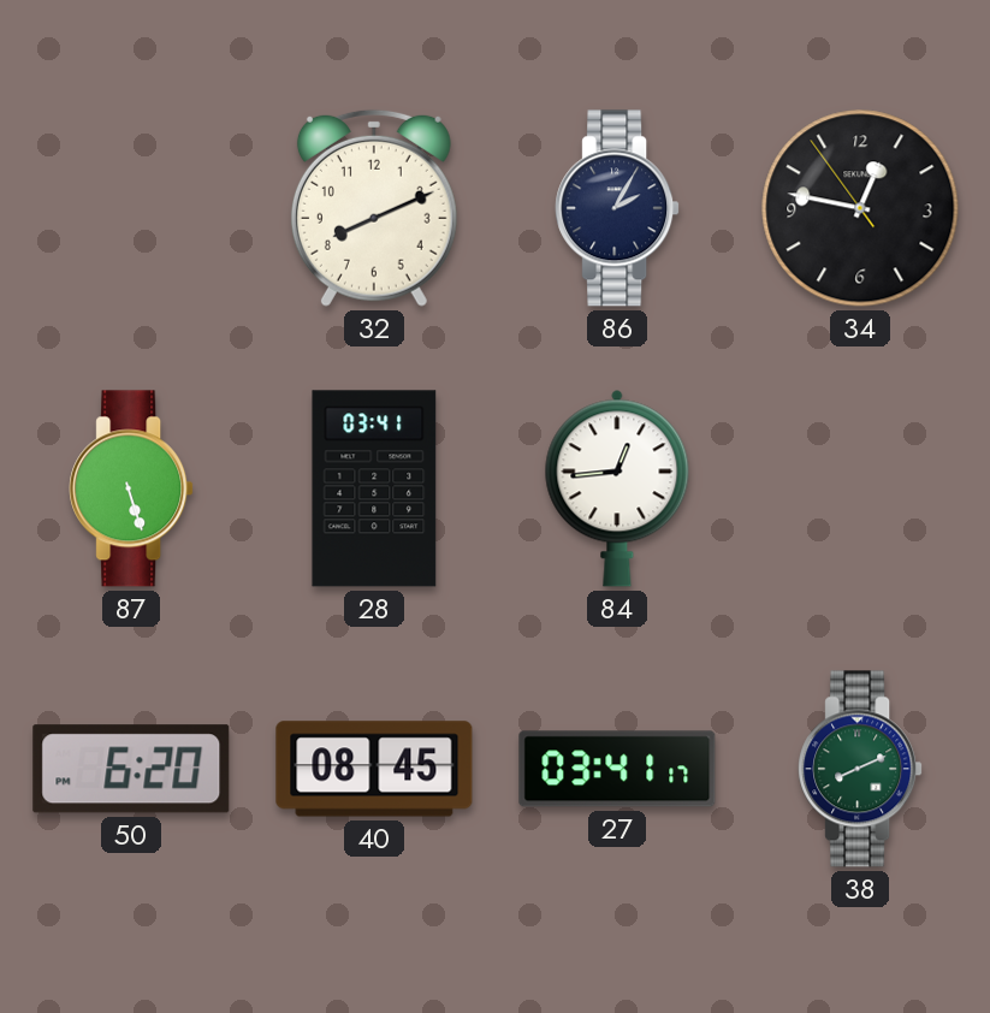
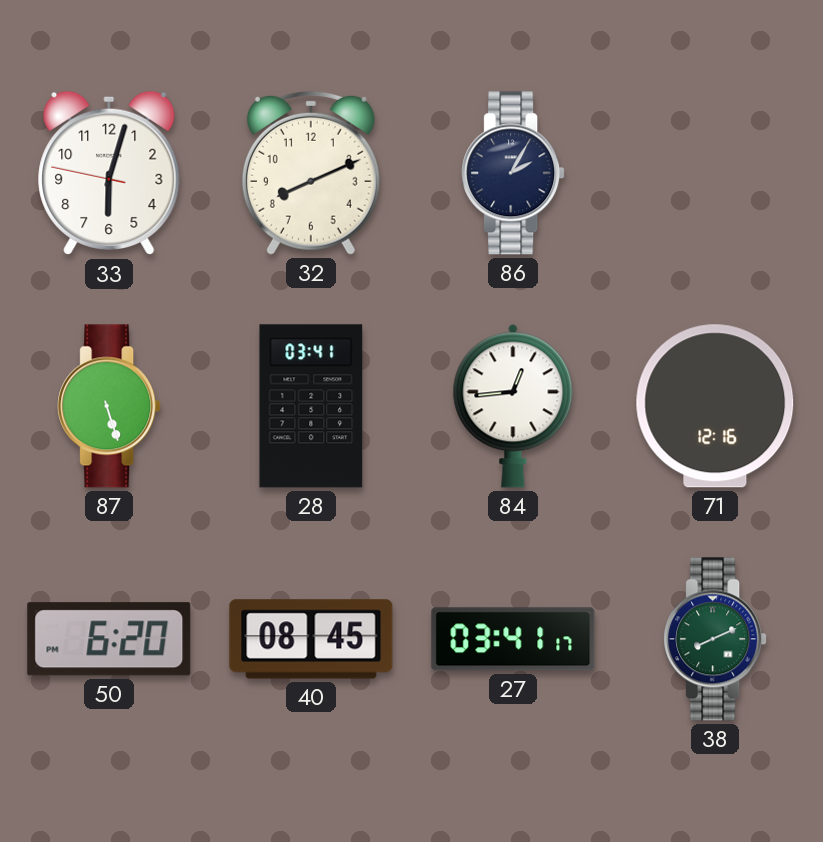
33: none -> 6:02
34: 12:46 -> none
71: none -> 12:16
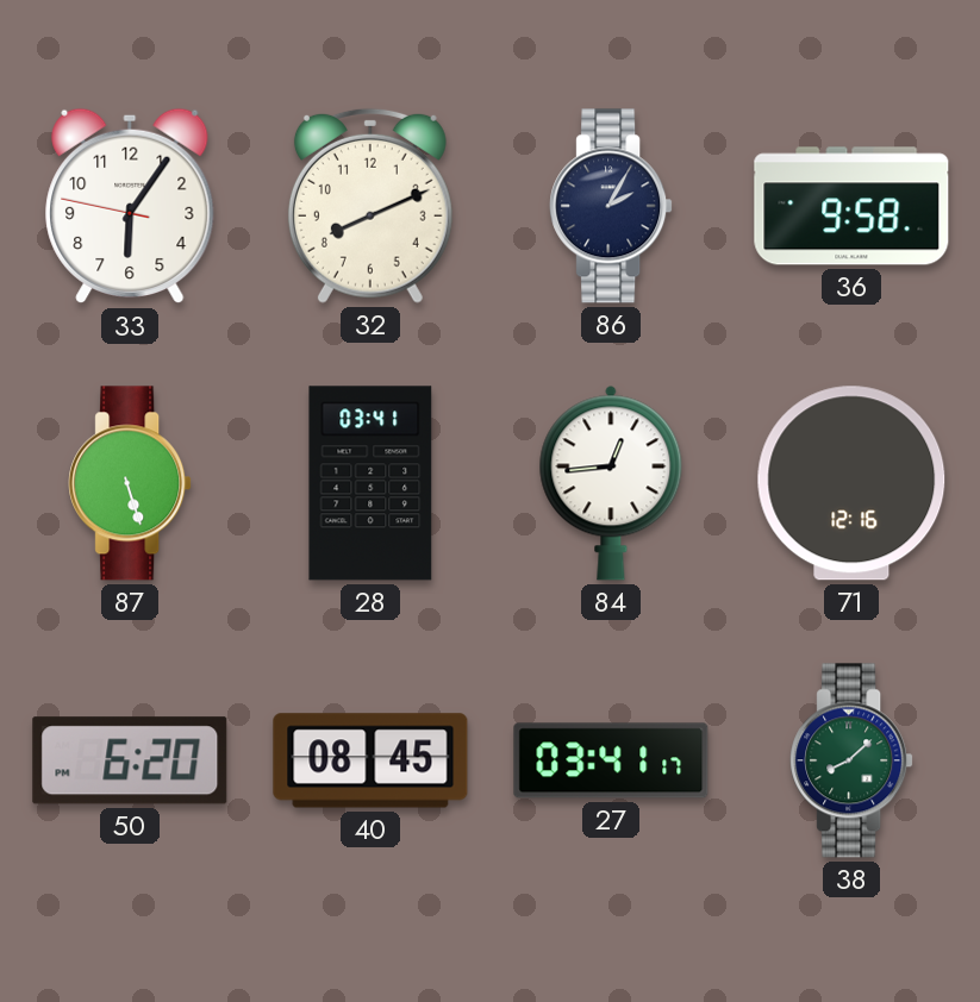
33: 6:02 -> 6:05
36: none -> 9:58
38: 8:11 -> 8:08
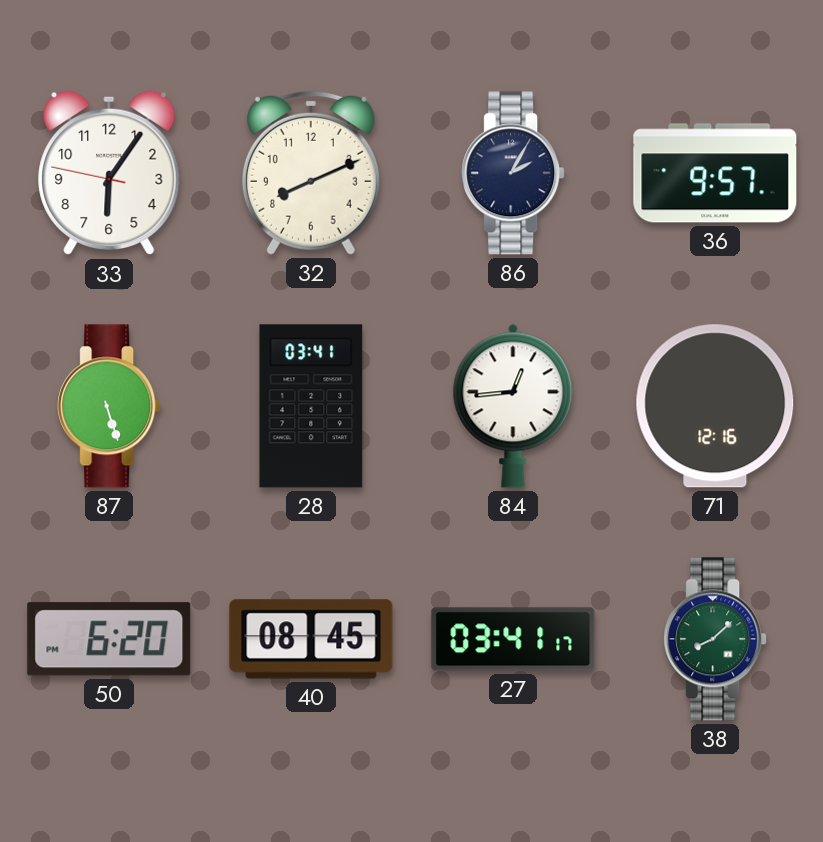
36: 9:58 -> 9:57
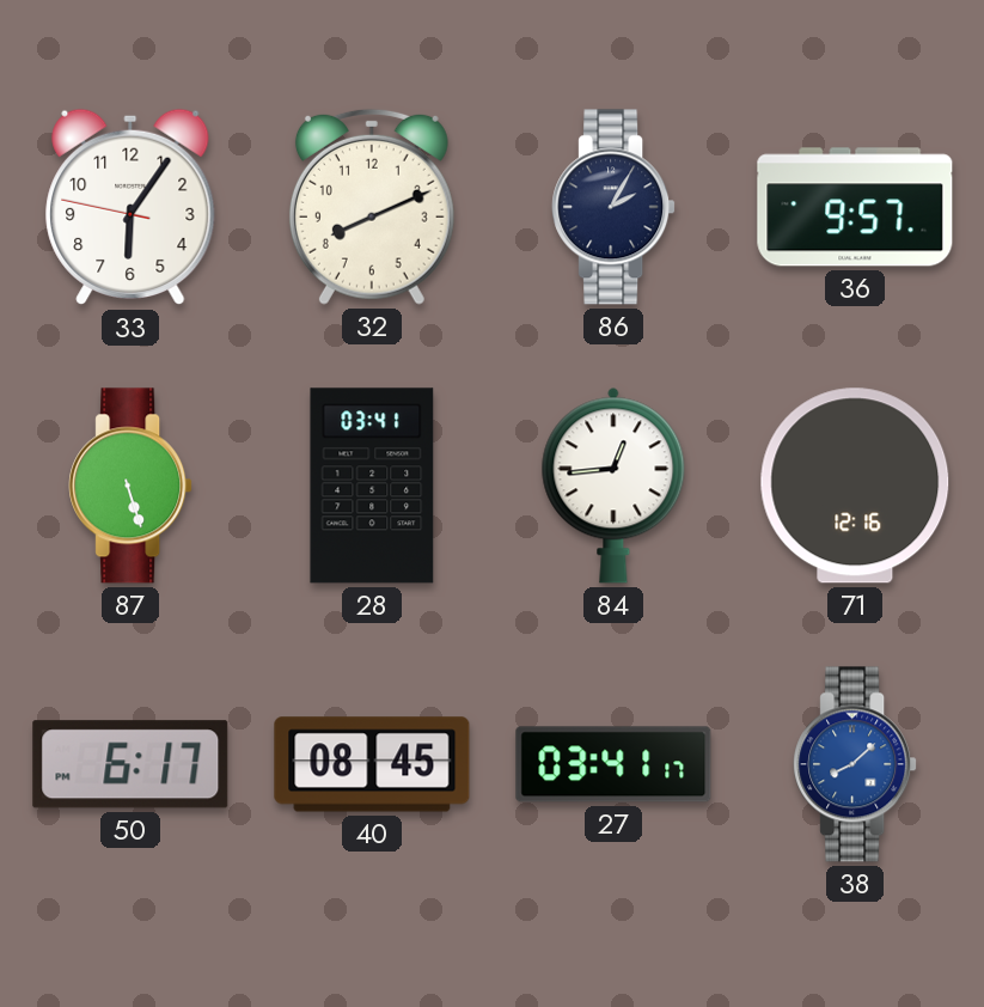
50: 6:20 -> 6:17
38 dial: green -> blue
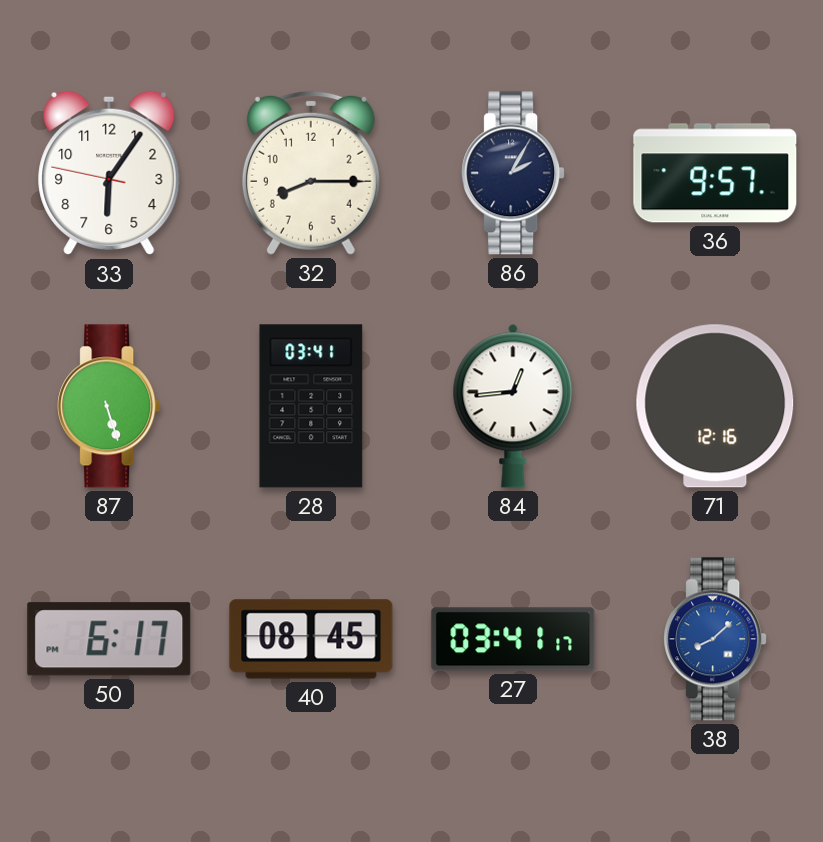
32: 8:11 -> 8:15
